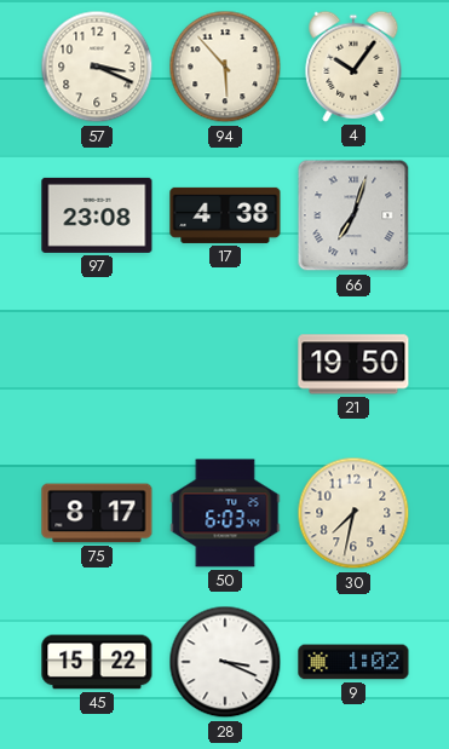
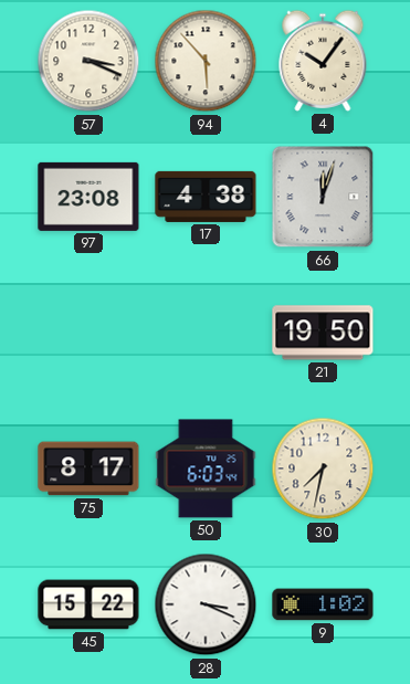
66: 7:03 -> 12:03
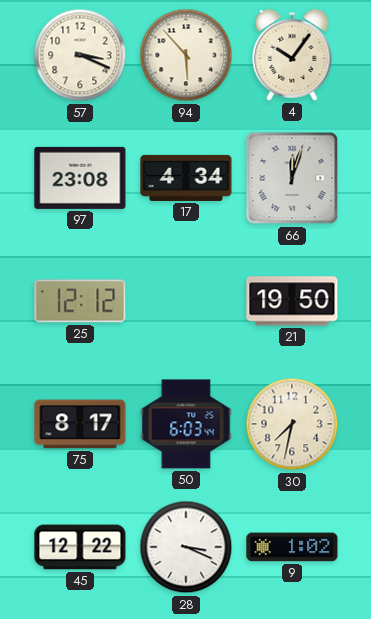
17: 4:38 -> 4:34
25: none -> 12:12
45: 15:22 -> 12:22
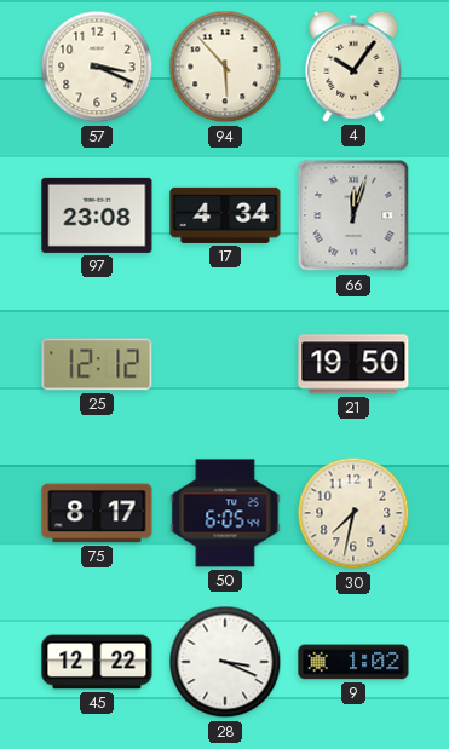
50: 6:03 -> 6:05
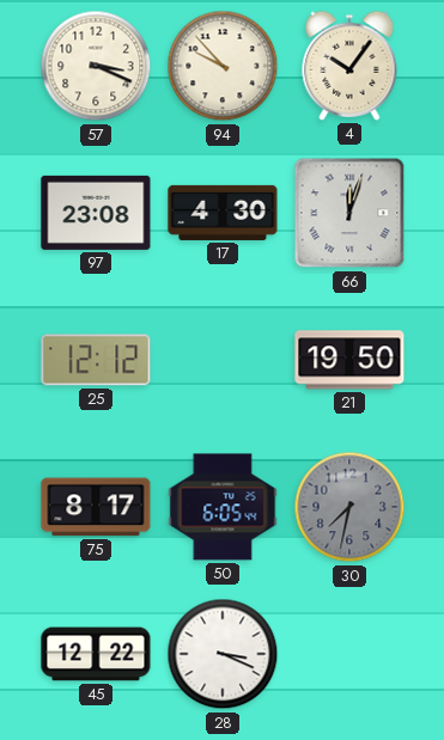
94: 5:53 -> 9:53
17: 4:34 -> 4:30
30 dial: cream -> grey
9: 1:02 -> none
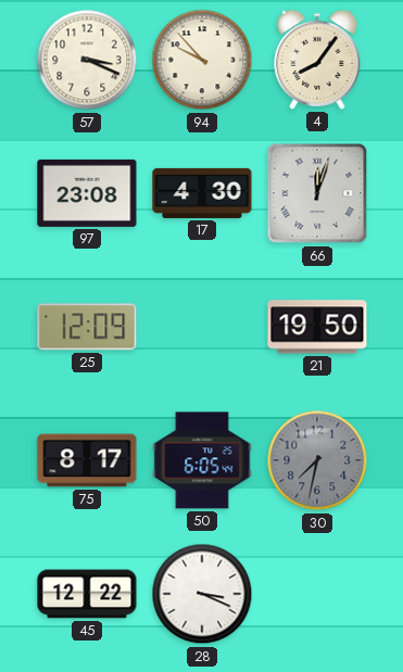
4: 10:06 -> 8:06
25: 12:12 -> 12:09
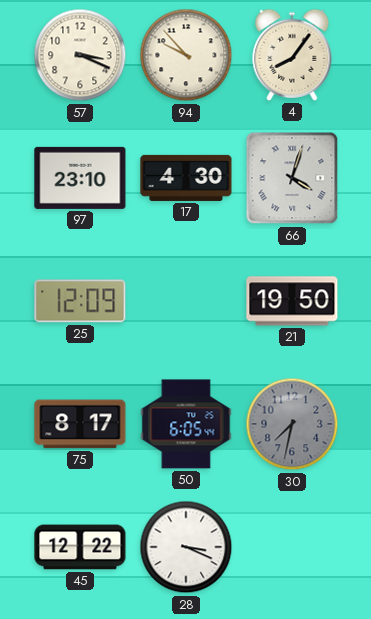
97: 23:08 -> 23:10
66: 12:03 -> 4:03
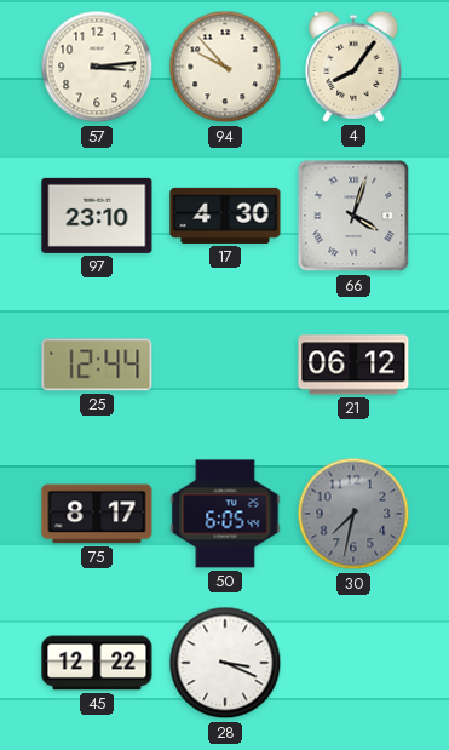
57: 3:19 -> 3:14
25: 12:09 -> 12:44
21: 19:50 -> 06:12
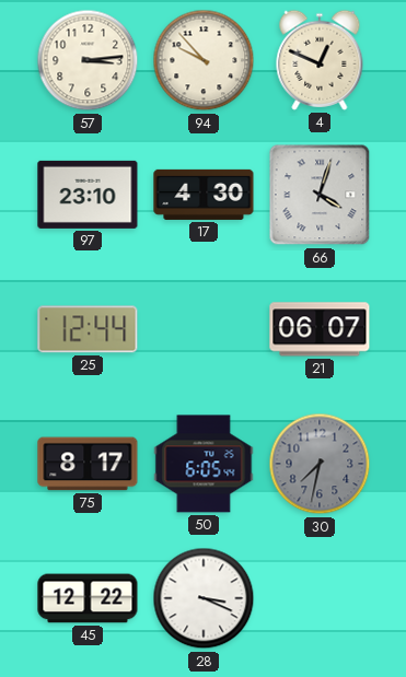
4: 8:06 -> 12:49
21: 06:12 -> 06:07
